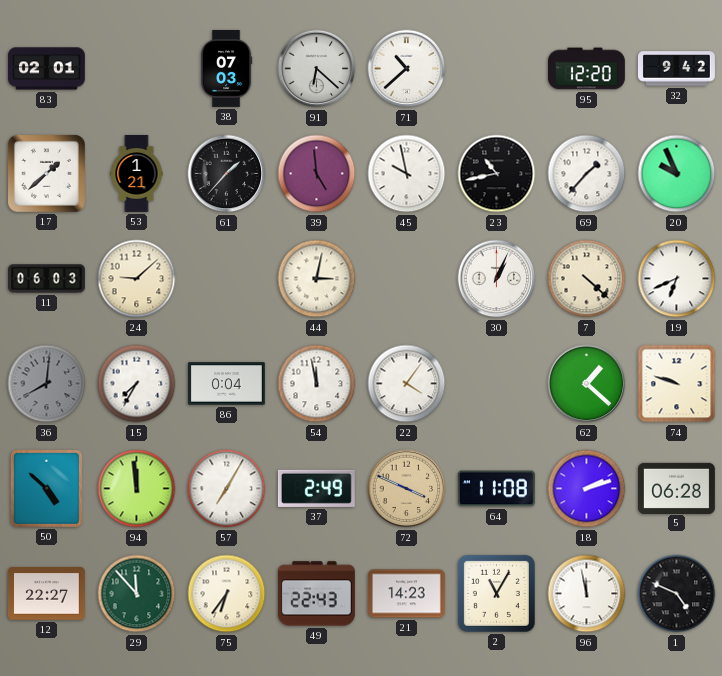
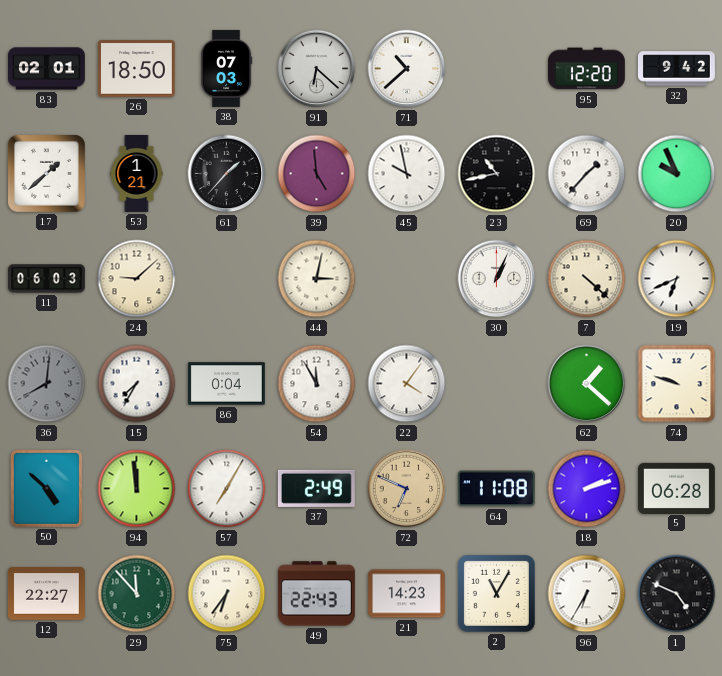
26: none -> 18:50
54: 11:58 -> 11:55
72: 3:49 -> 6:49
96: 11:58 -> 6:35
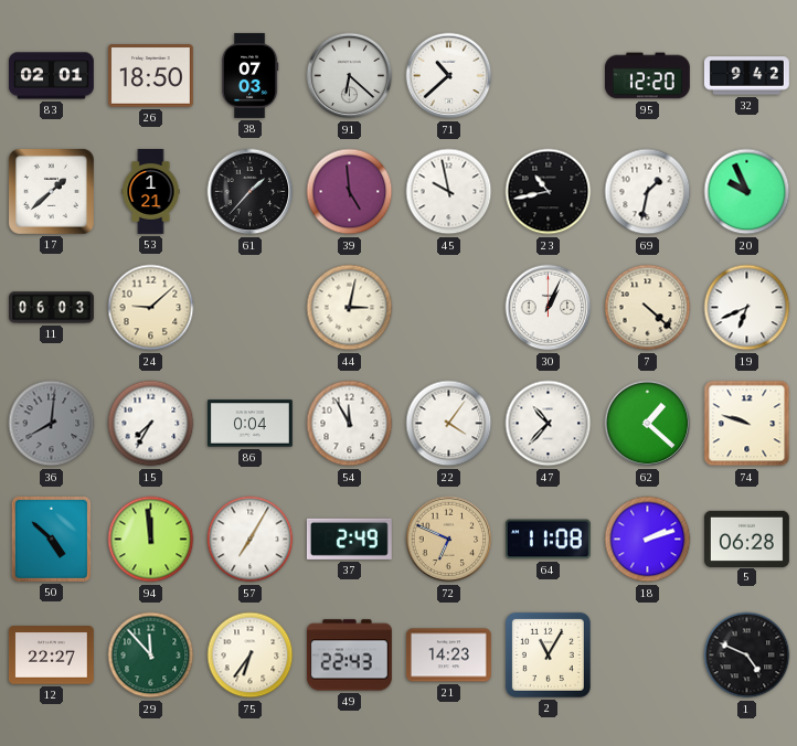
69: 1:37 -> 1:32
47: none -> 10:37
96: 6:35 -> none
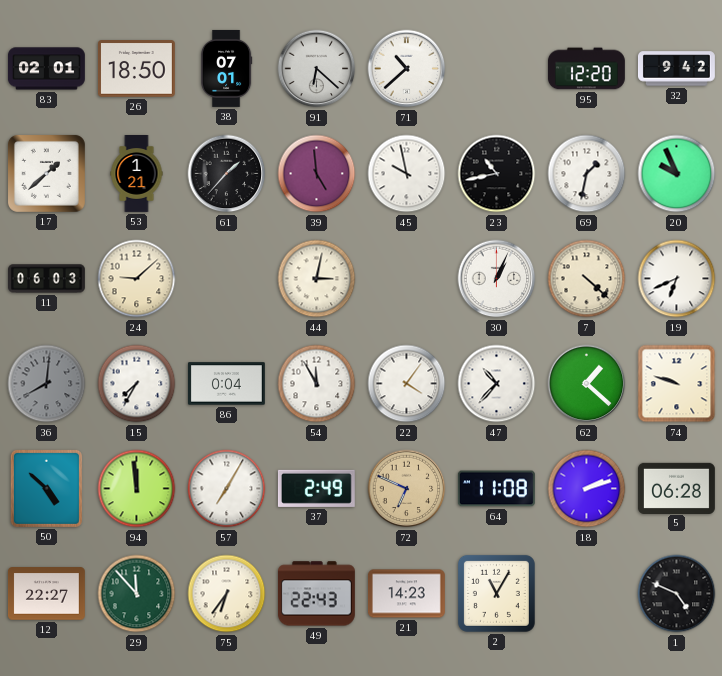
38: 07:03 -> 07:01
